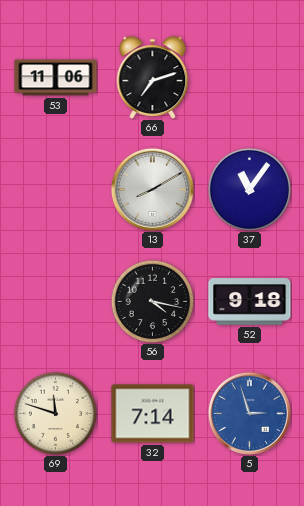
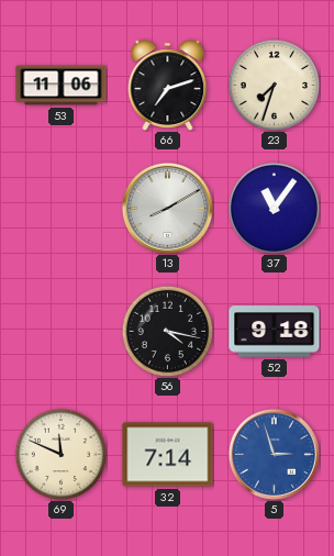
23: none -> 7:33
69: 11:48 -> 11:49
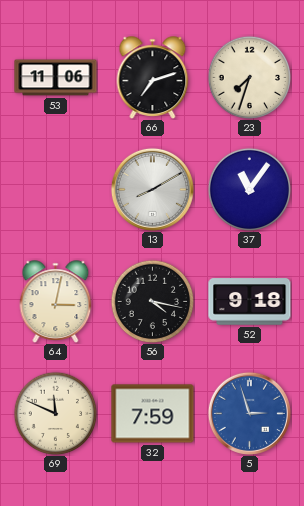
64: none -> 3:02
32: 7:14 -> 7:59
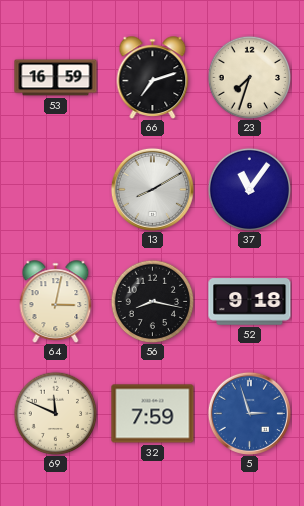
53: 11:06 -> 16:59
56: 4:17 -> 8:17
